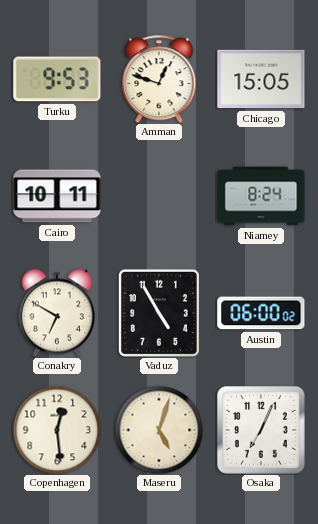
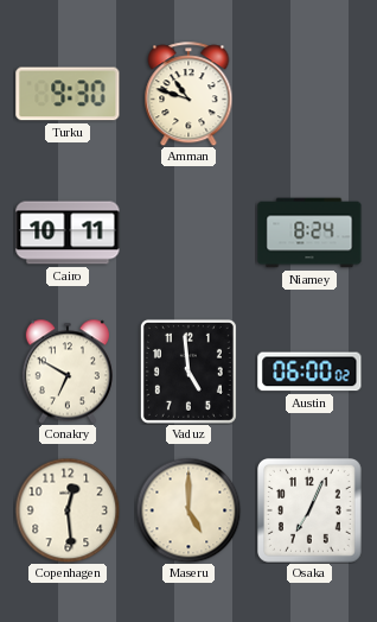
Turku: 9:53 -> 9:30
Amman: 12:48 -> 10:48
Chicago: 15:05 -> none
Vaduz: 4:55 -> 4:59
Maseru: 5:03 -> 5:00
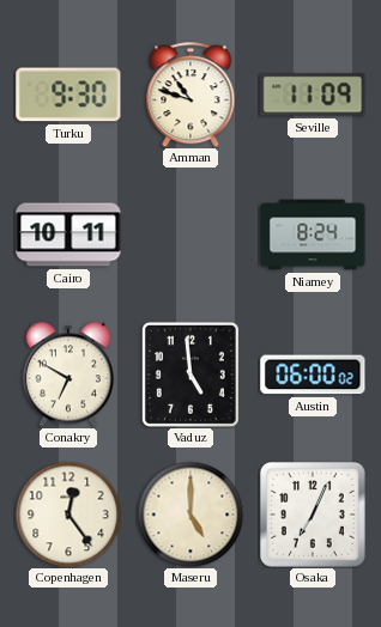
Seville: none -> 11:09
Copenhagen: 12:29 -> 12:24
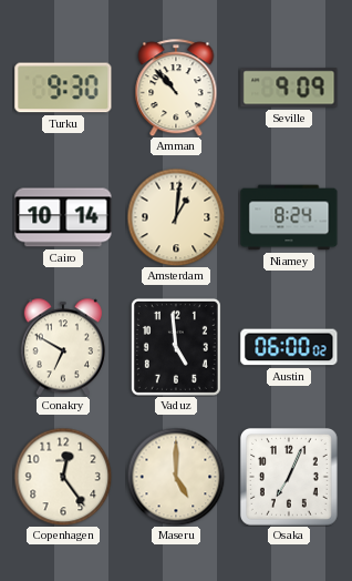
Amman: 10:48 -> 10:53
Seville: 11:09 -> 9:09
Cairo: 10:11 -> 10:14
Amsterdam: none -> 1:01
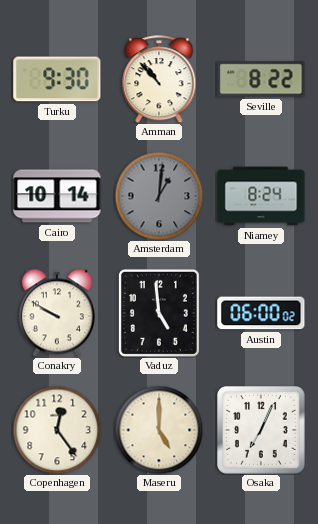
Seville: 9:09 -> 8:22
Amsterdam dial: cream -> grey
Conakry: 6:50 -> 9:50
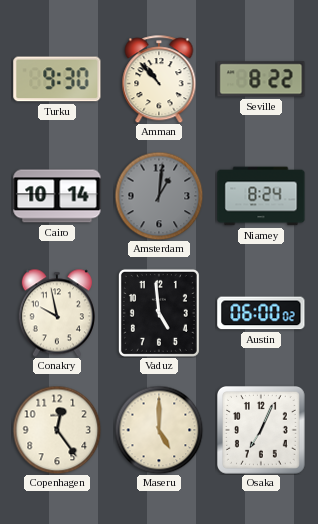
Conakry: 9:50 -> 9:58
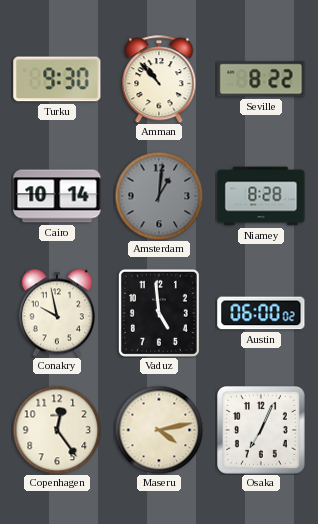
Niamey: 8:24 -> 8:28
Maseru: 5:00 -> 4:13
